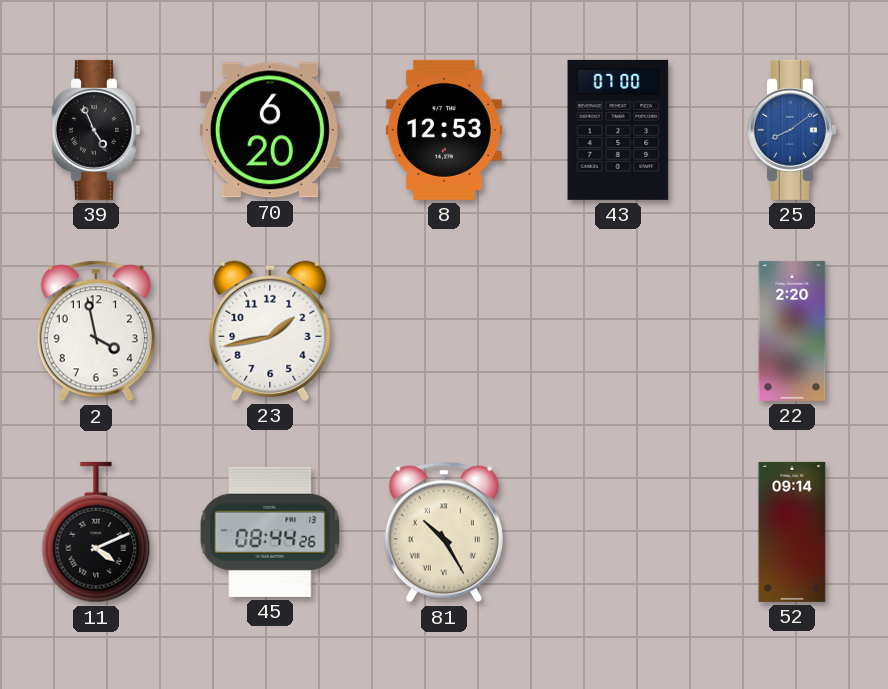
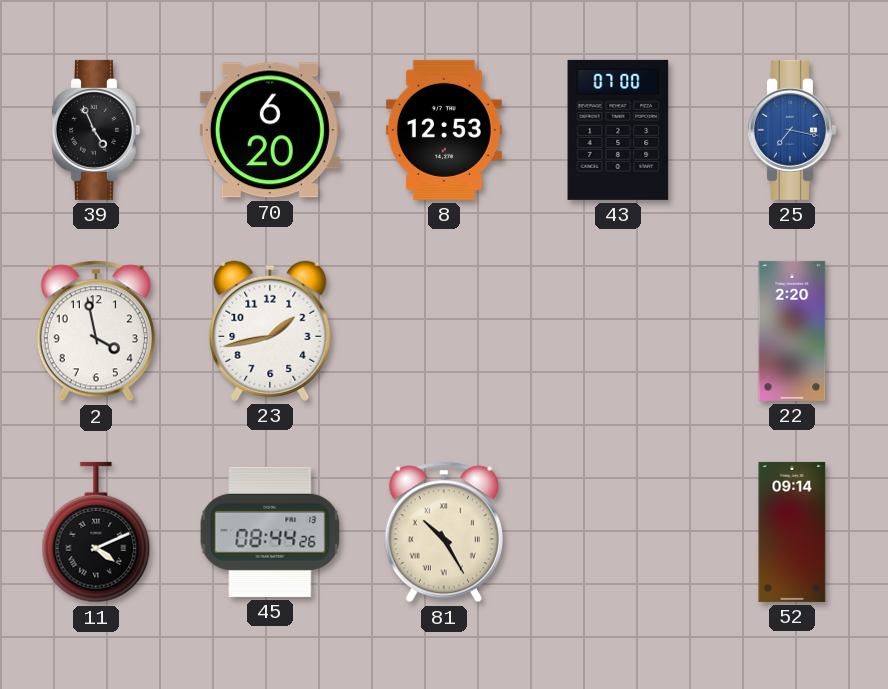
25: 8:09 -> 7:17
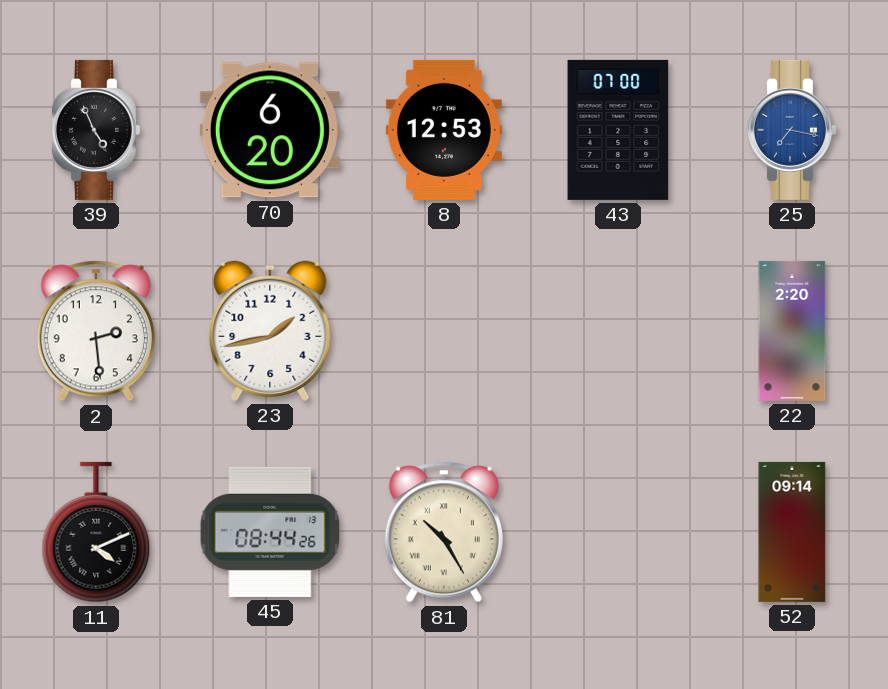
2: 3:58 -> 2:29
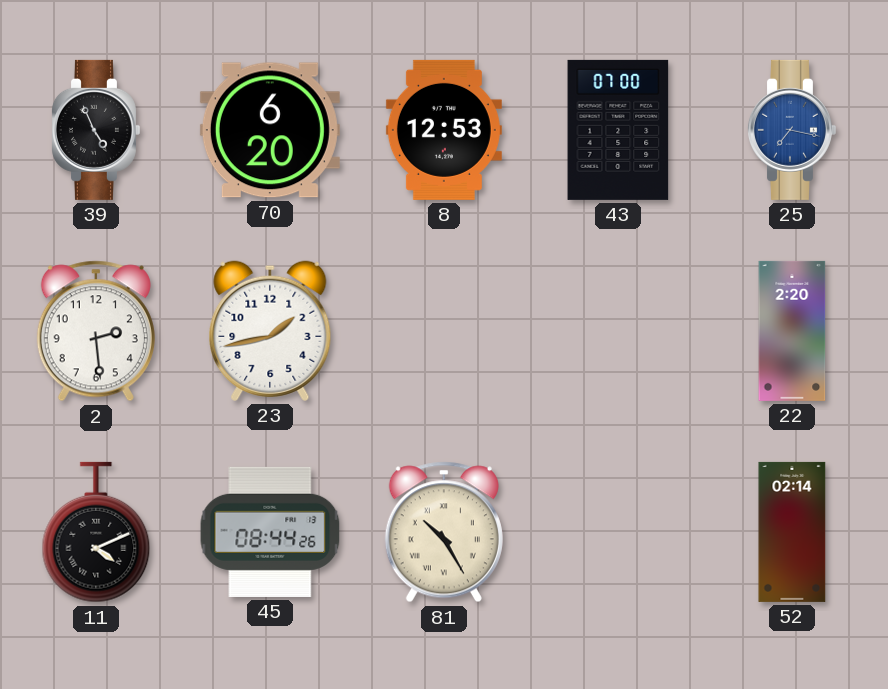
52: 09:14 -> 02:14
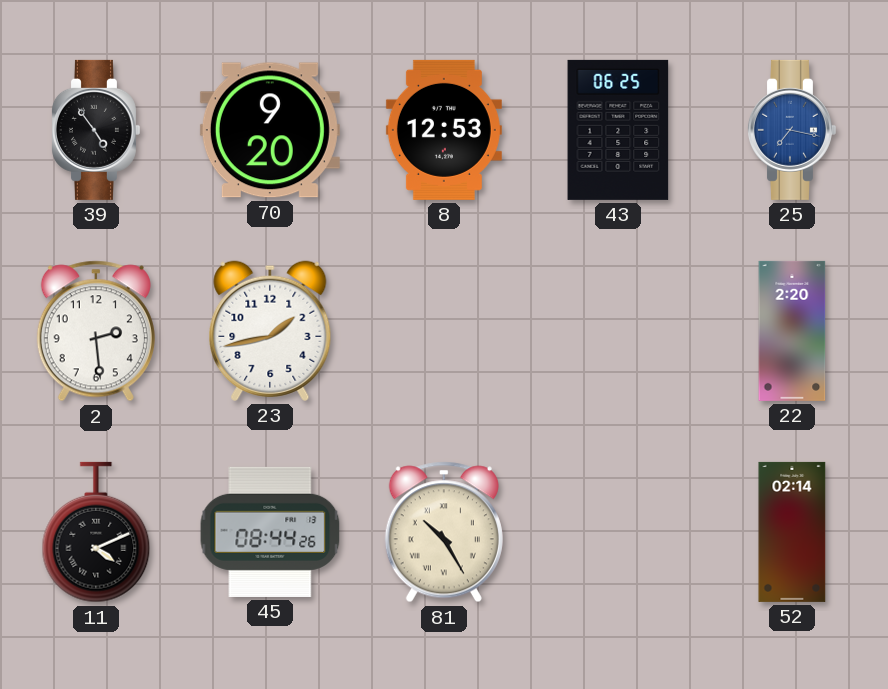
39: 4:56 -> 4:54
70: 6:20 -> 9:20
43: 07:00 -> 06:25
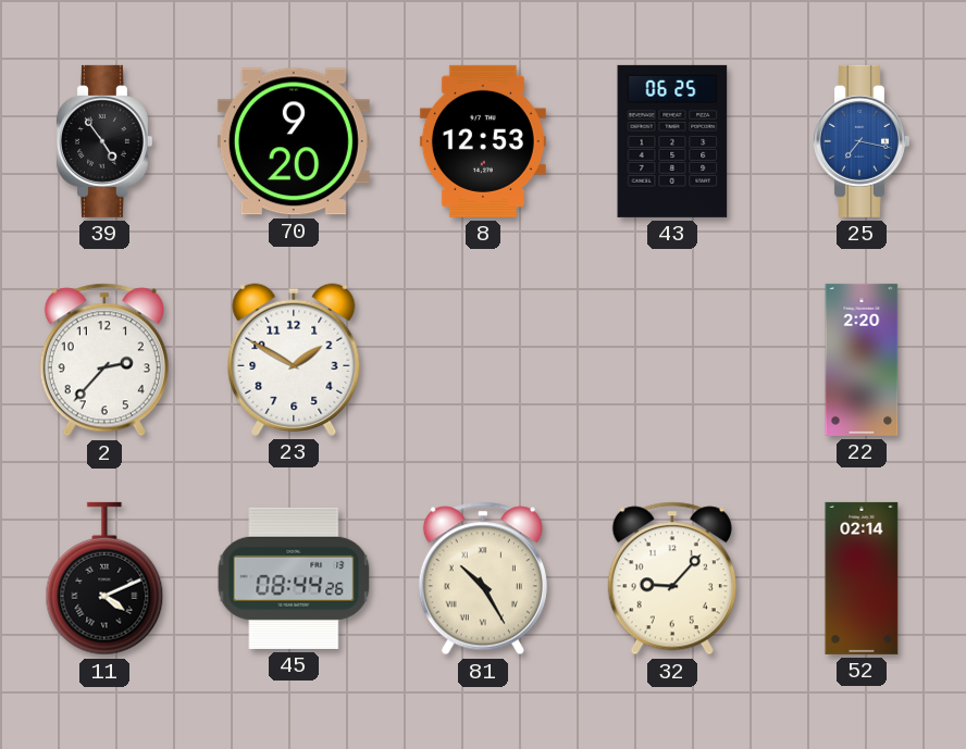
2: 2:29 -> 2:37
23: 1:43 -> 1:50
32: none -> 9:07
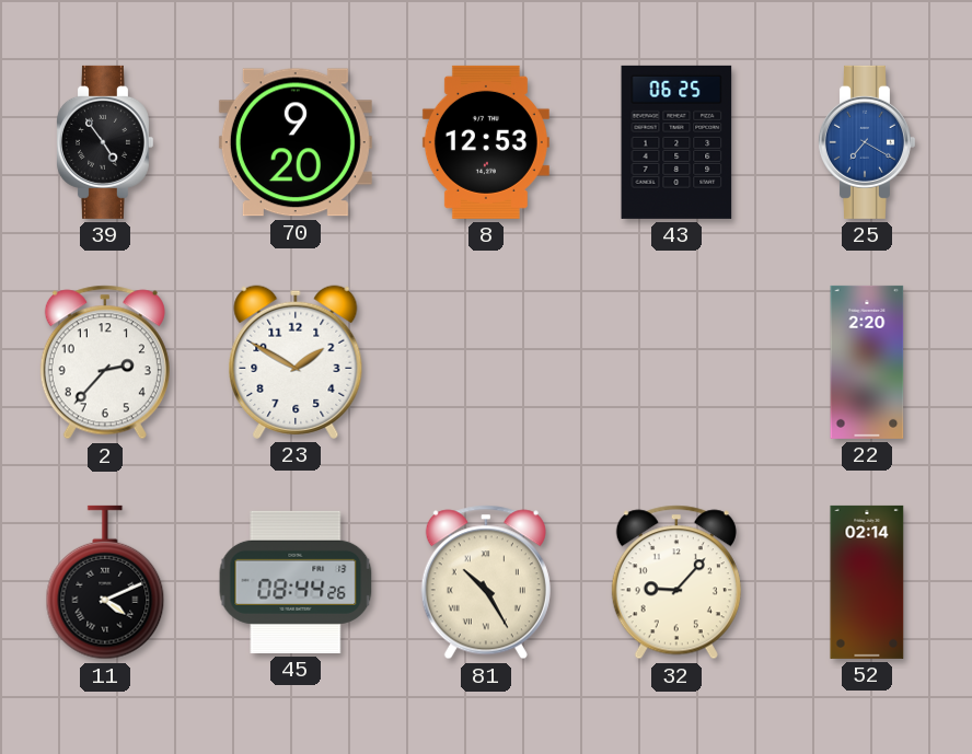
25: 7:17 -> 7:20
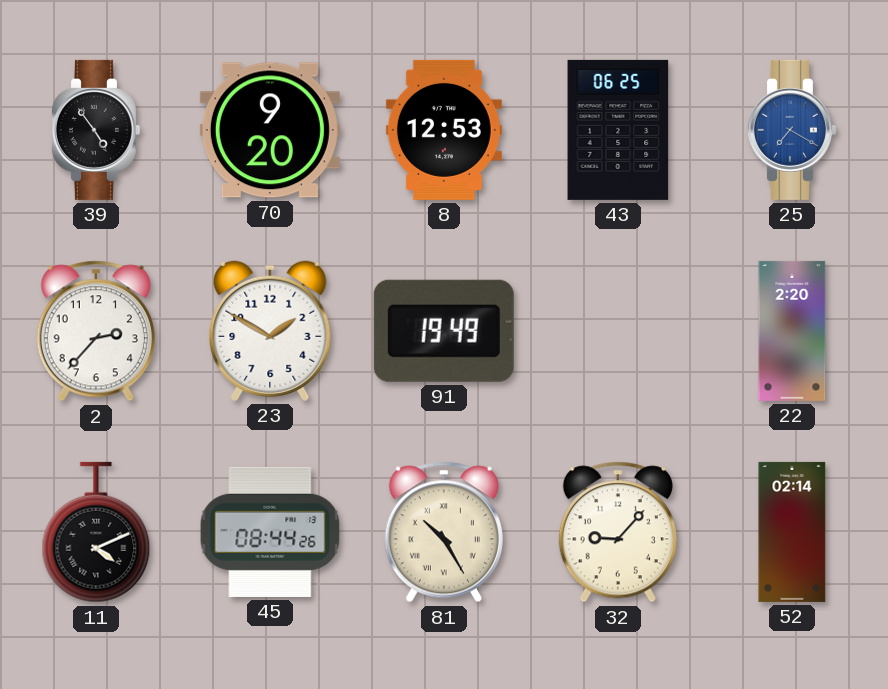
91: none -> 19:49
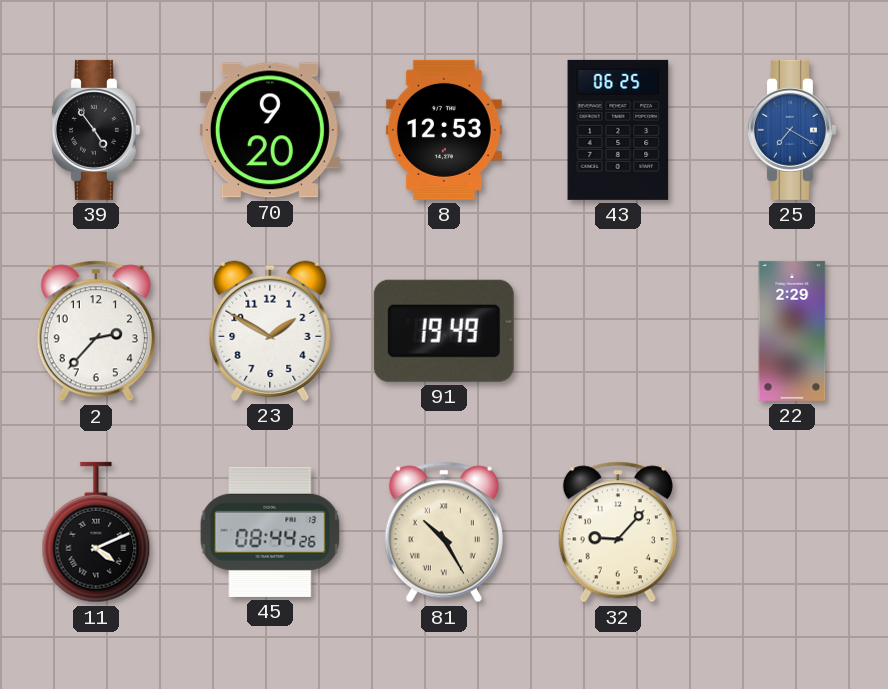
22: 2:20 -> 2:29
52: 02:14 -> none
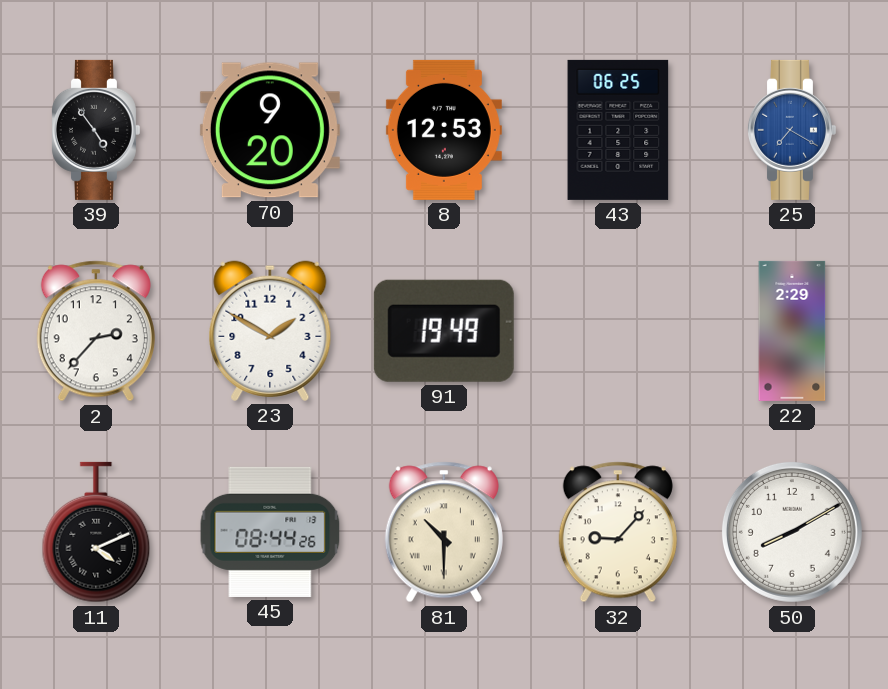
81: 10:25 -> 10:30
50: none -> 8:10
